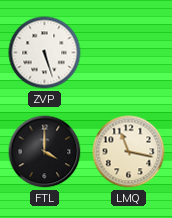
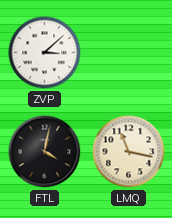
ZVP: 5:27 -> 3:08
FTL: 4:00 -> 4:02
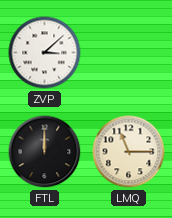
FTL: 4:02 -> 12:00
LMQ: 11:17 -> 11:15
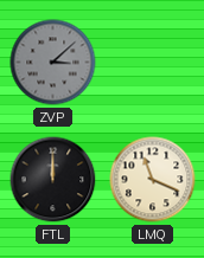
ZVP dial: white -> grey
LMQ: 11:15 -> 11:19
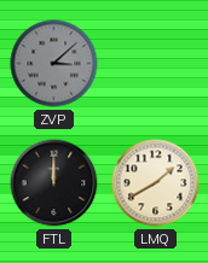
LMQ: 11:19 -> 1:40
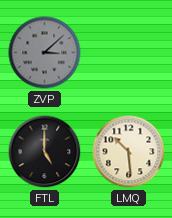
FTL: 12:00 -> 5:00
LMQ: 1:40 -> 10:29
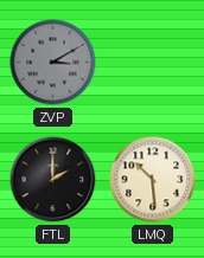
ZVP: 3:08 -> 3:10
FTL: 5:00 -> 2:00
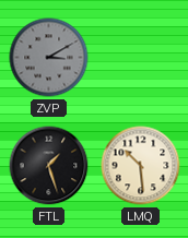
FTL: 2:00 -> 1:27
